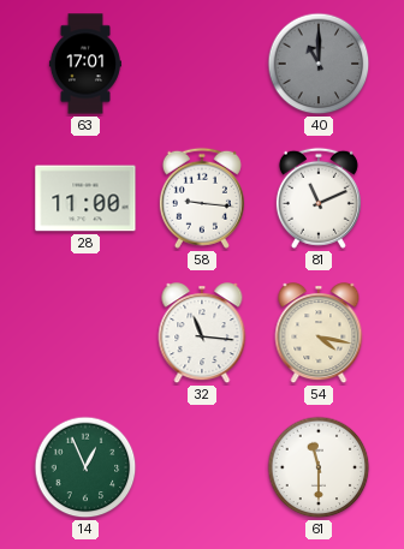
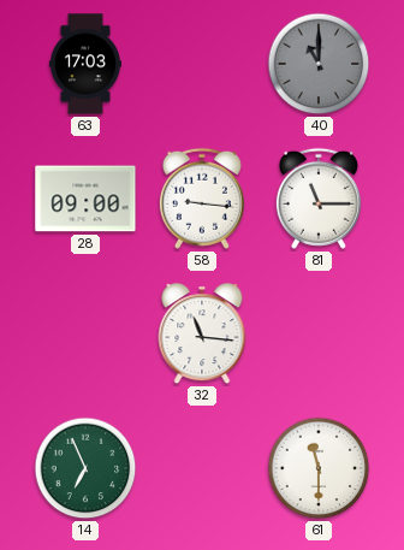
63: 17:01 -> 17:03
28: 11:00 -> 09:00
81: 11:11 -> 11:15
54: 4:17 -> none
14: 12:56 -> 6:56
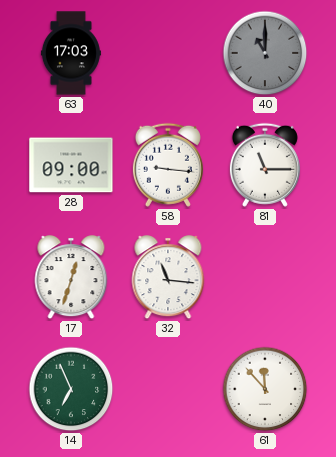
17: none -> 12:33
61: 11:30 -> 11:53
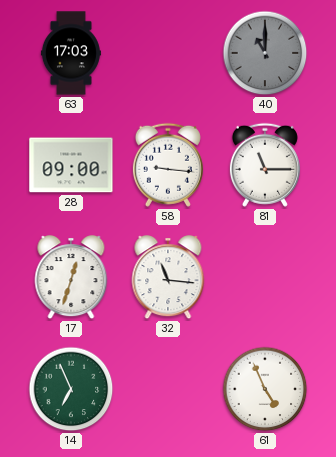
61: 11:53 -> 4:56
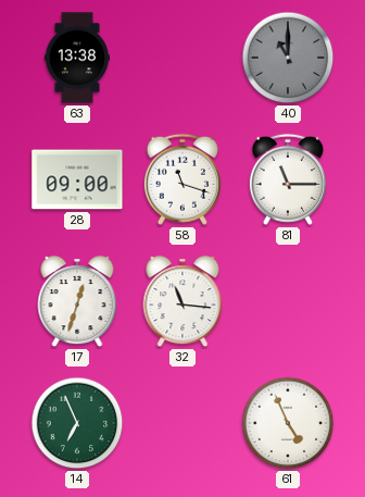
63: 17:03 -> 13:38
58: 9:16 -> 11:18
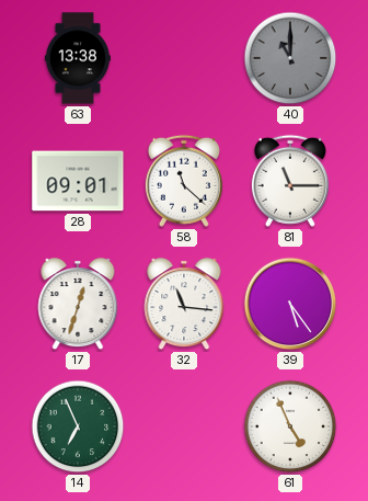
28: 09:00 -> 09:01
58: 11:18 -> 11:22
39: none -> 5:24
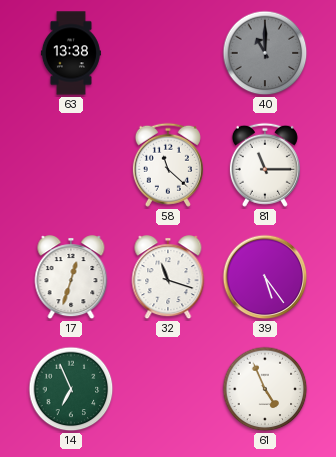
28: 09:01 -> none
32: 11:16 -> 11:18
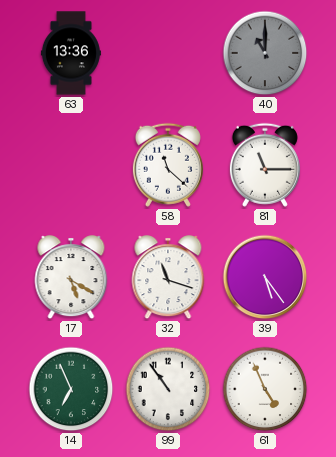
63: 13:38 -> 13:36
17: 12:33 -> 5:20
99: none -> 10:54
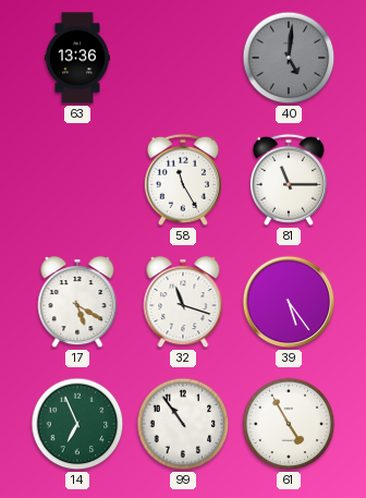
40: 11:00 -> 5:01
58: 11:22 -> 11:25
61: 4:56 -> 4:55
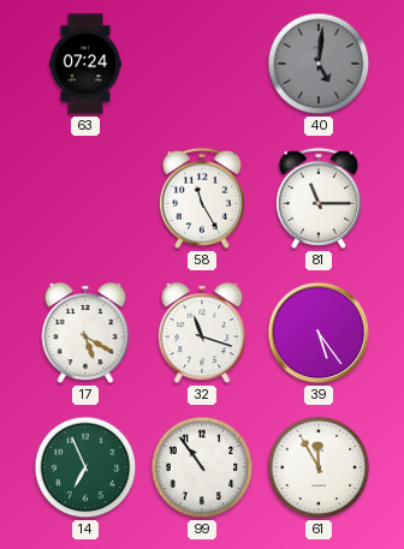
63: 13:36 -> 07:24
61: 4:55 -> 11:55
